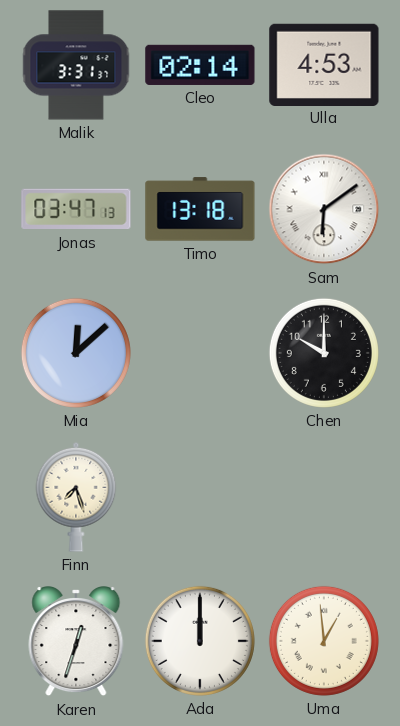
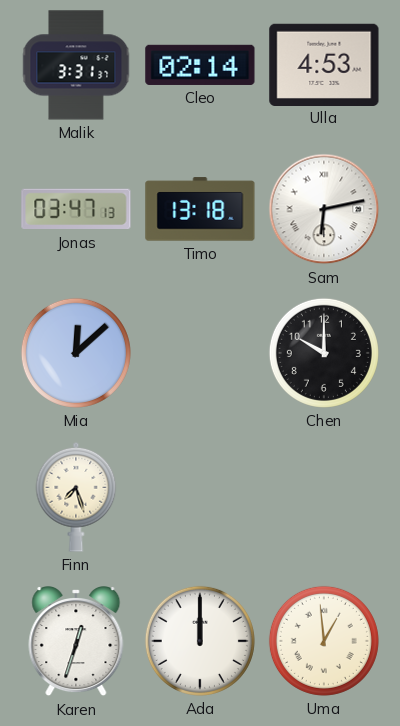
Sam: 6:09 -> 6:13
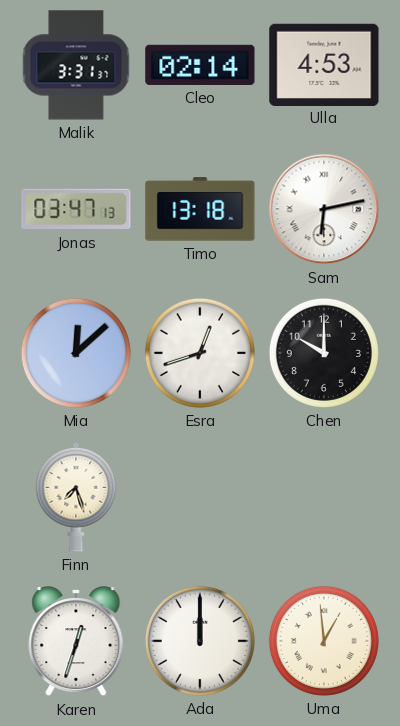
Esra: none -> 12:42
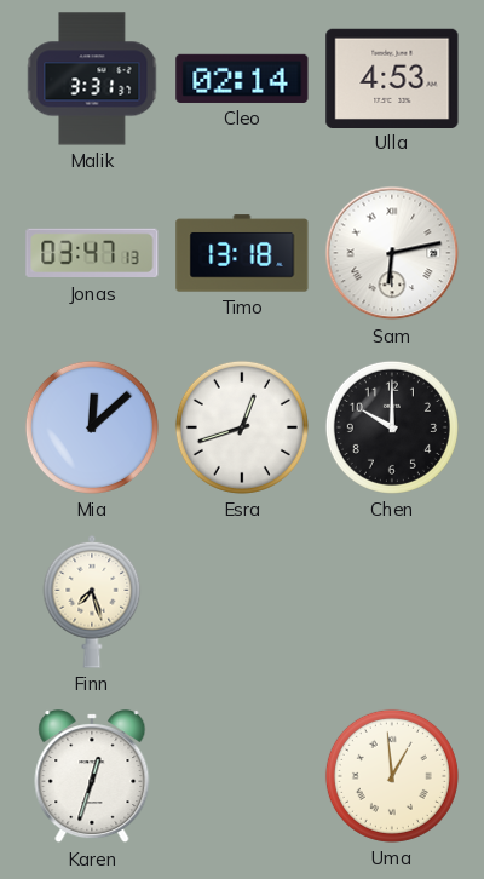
Ada: 12:00 -> none
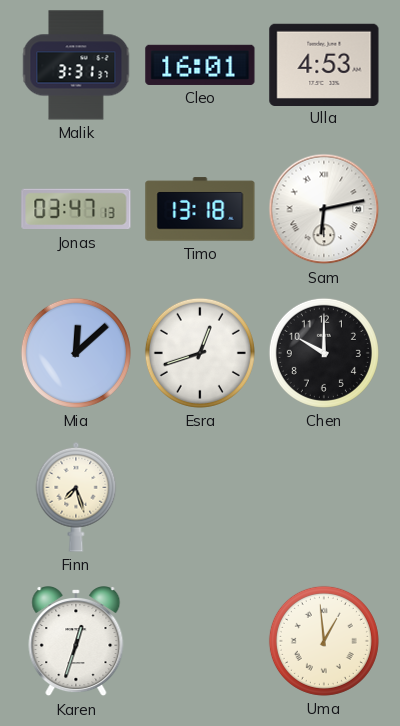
Cleo: 02:14 -> 16:01
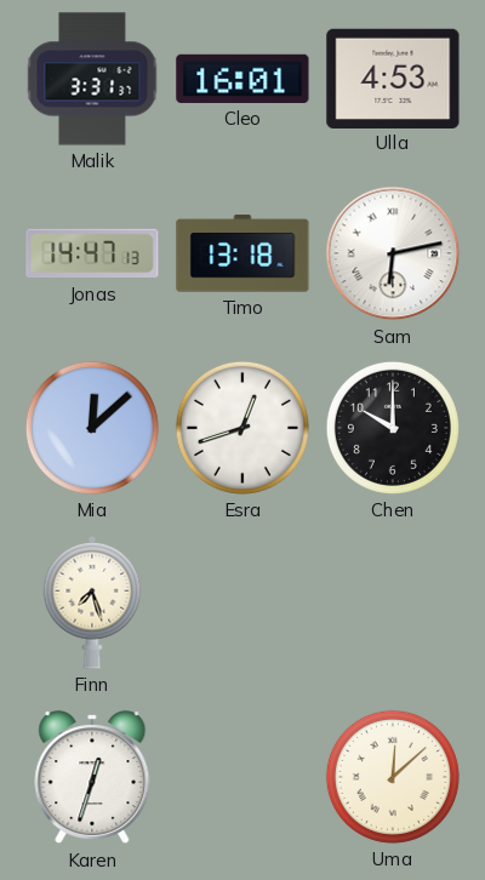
Jonas: 03:47 -> 14:47
Uma: 12:59 -> 12:08
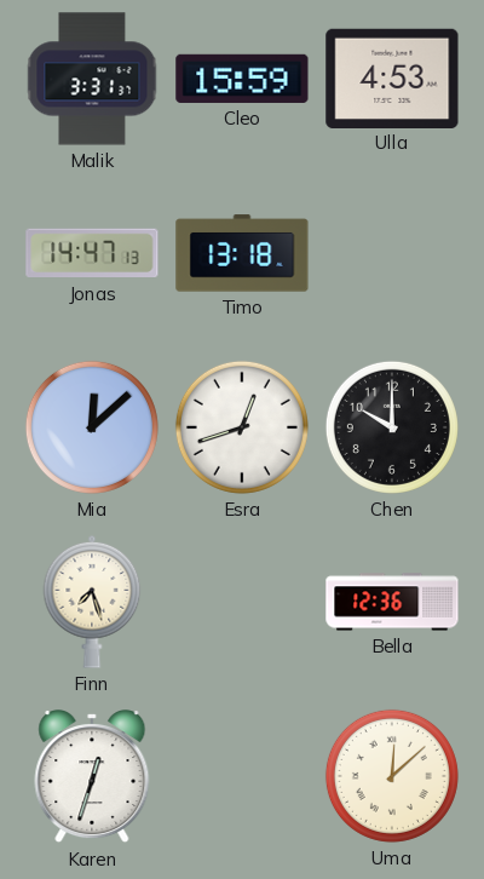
Cleo: 16:01 -> 15:59
Sam: 6:13 -> none
Bella: none -> 12:36
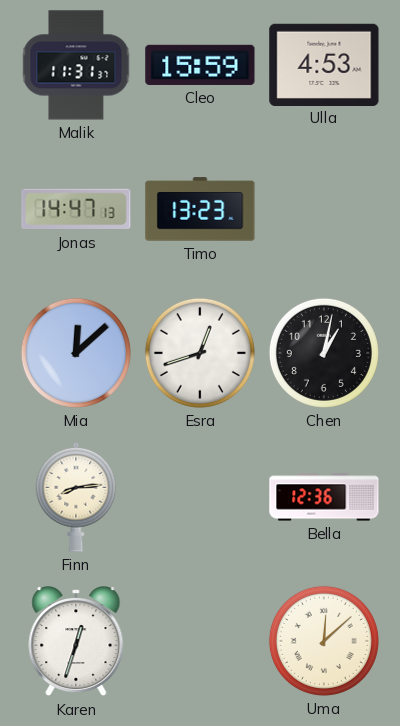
Malik: 3:31 -> 11:31
Timo: 13:18 -> 13:23
Chen: 10:00 -> 1:02
Finn: 7:27 -> 8:14
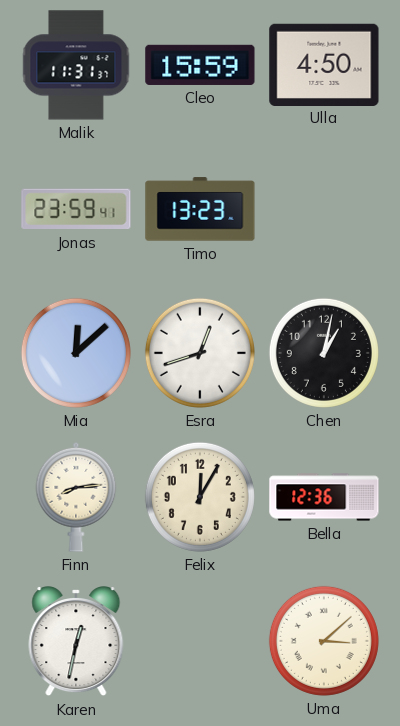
Ulla: 4:53 -> 4:50
Jonas: 14:47 -> 23:59
Felix: none -> 12:05
Karen: 12:33 -> 12:32
Uma: 12:08 -> 3:08
